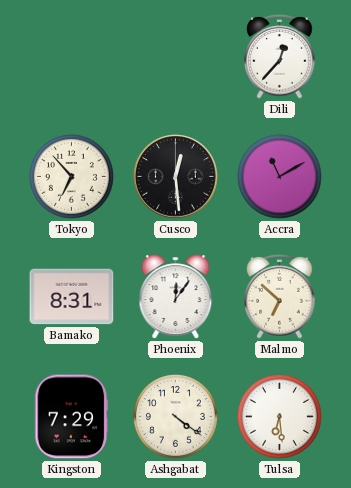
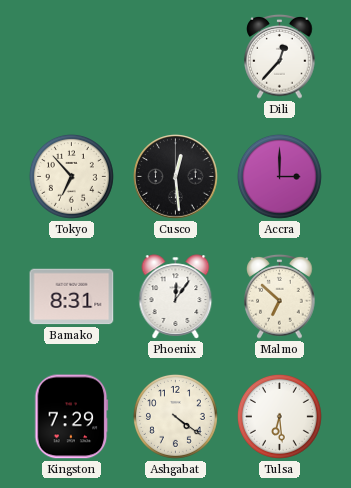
Accra: 11:10 -> 3:00
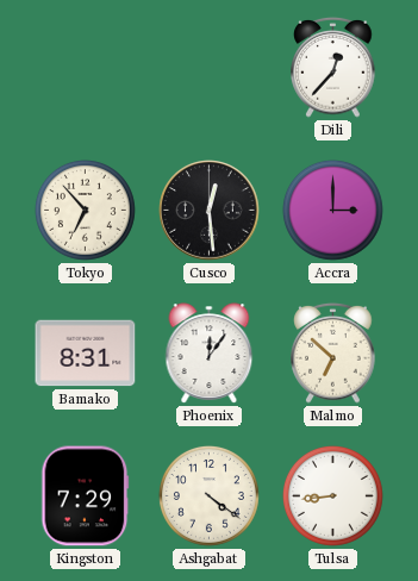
Tulsa: 6:29 -> 8:44
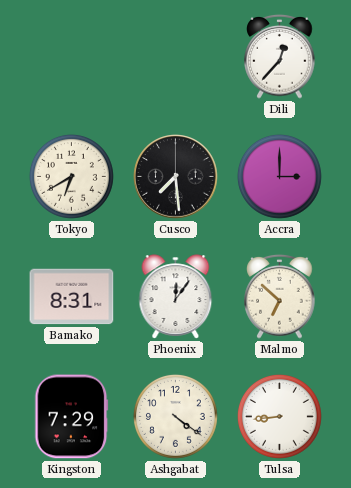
Tokyo: 6:53 -> 6:40
Cusco: 12:29 -> 7:29
